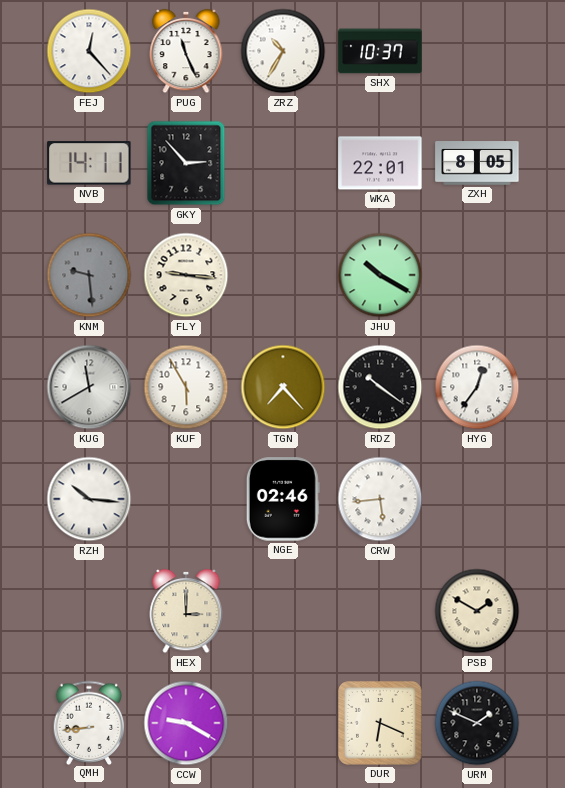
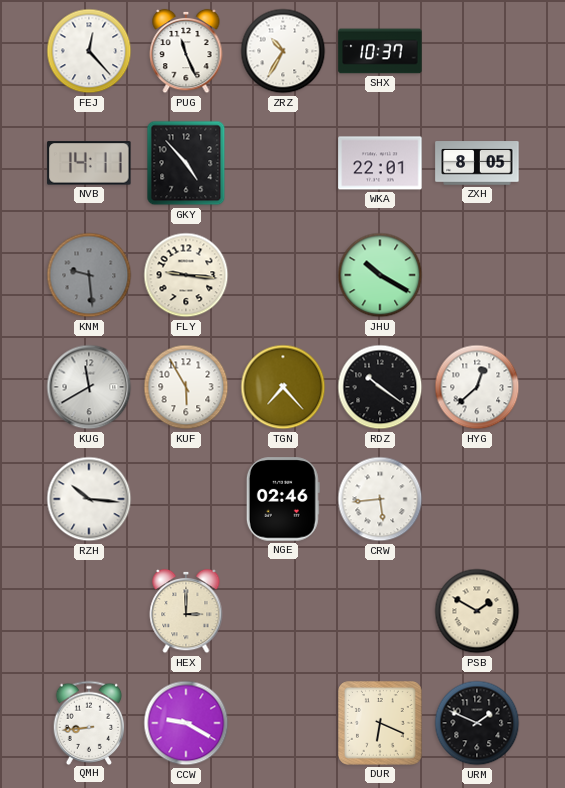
GKY: 2:53 -> 4:53
HYG: 12:36 -> 12:38
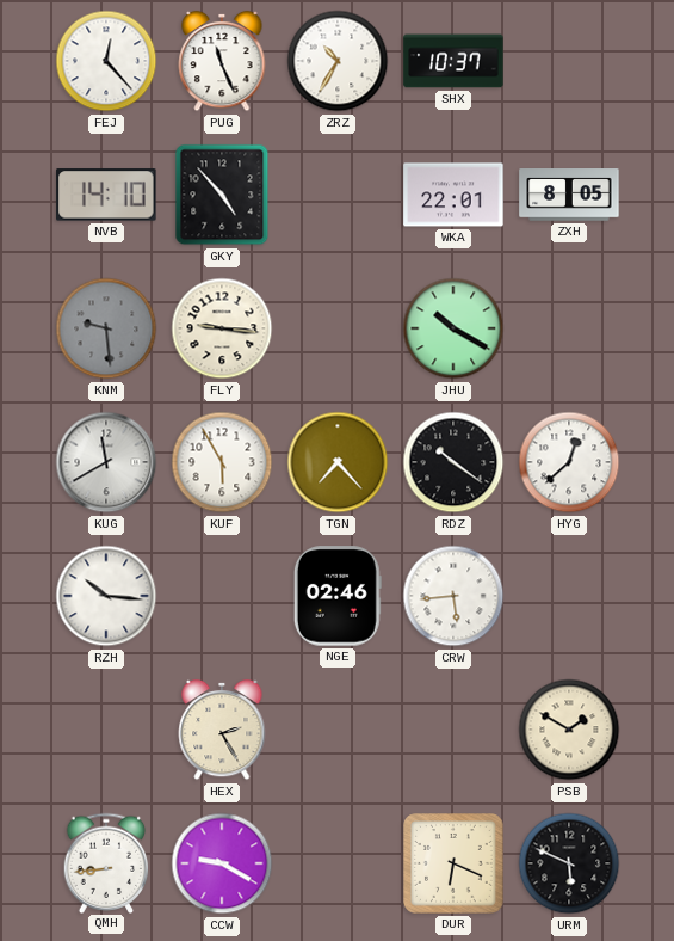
NVB: 14:11 -> 14:10
HEX: 3:00 -> 2:25
URM: 1:49 -> 5:49
